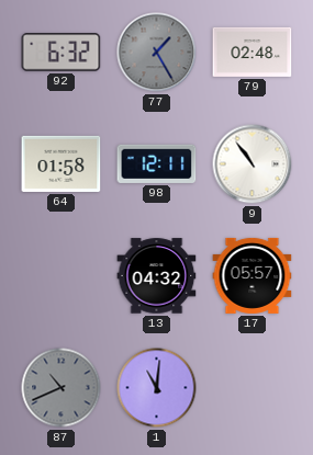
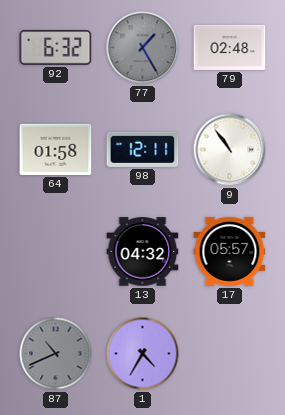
1: 11:01 -> 4:35
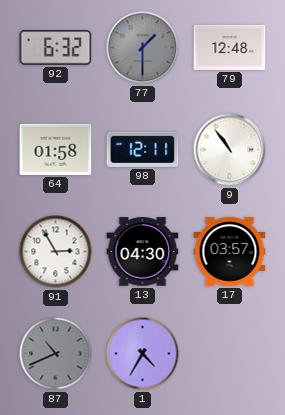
77: 1:25 -> 1:30
79: 02:48 -> 12:48
91: none -> 2:55
13: 04:32 -> 04:30
17: 05:57 -> 03:57
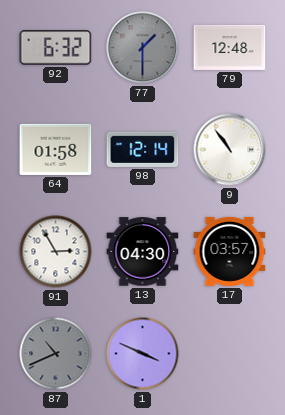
98: 12:11 -> 12:14
1: 4:35 -> 3:49
